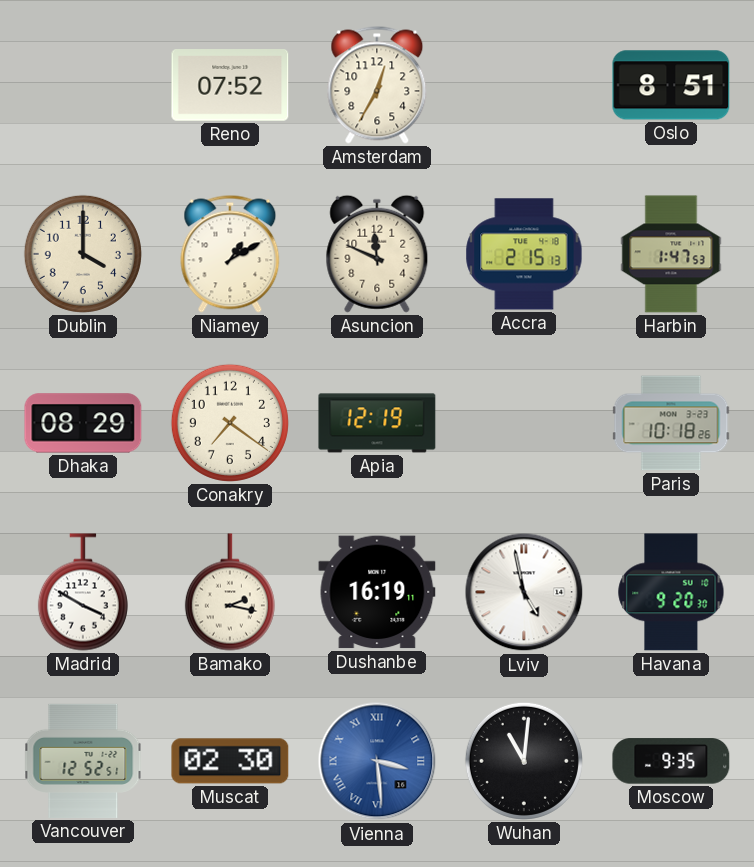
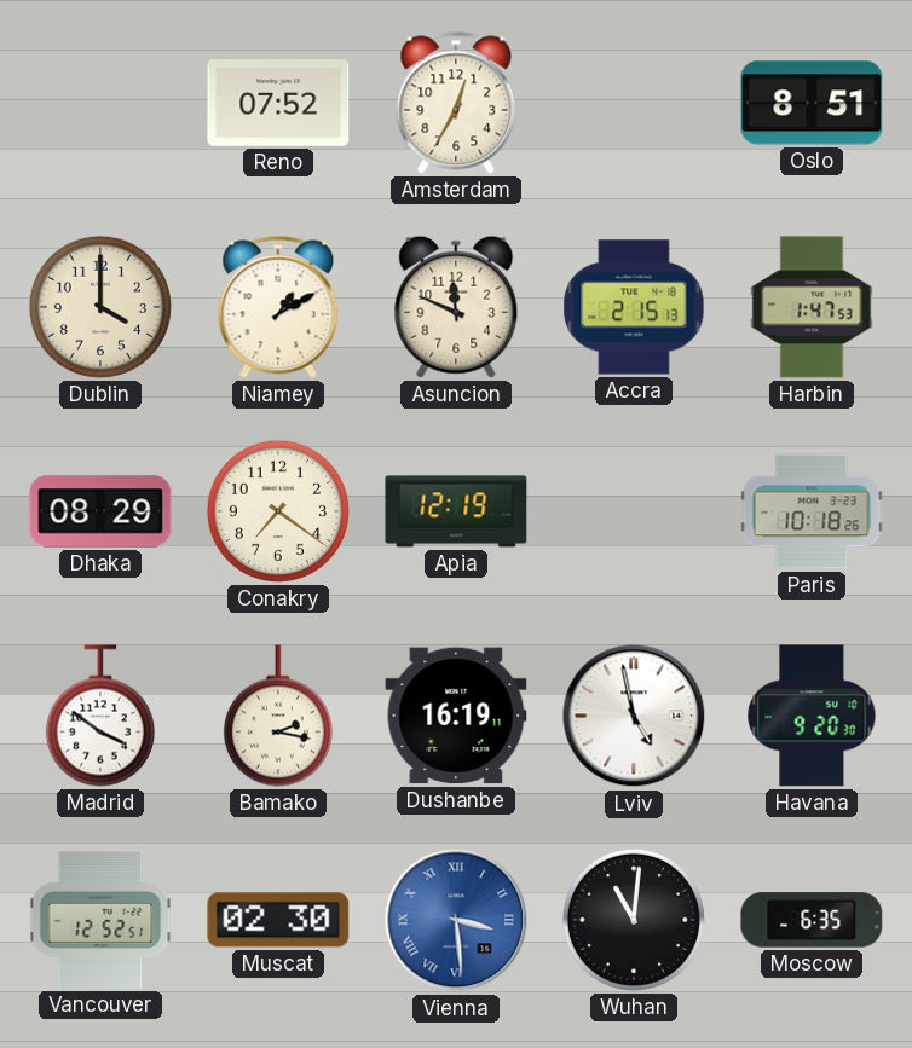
Madrid: 3:50 -> 3:51
Moscow: 9:35 -> 6:35
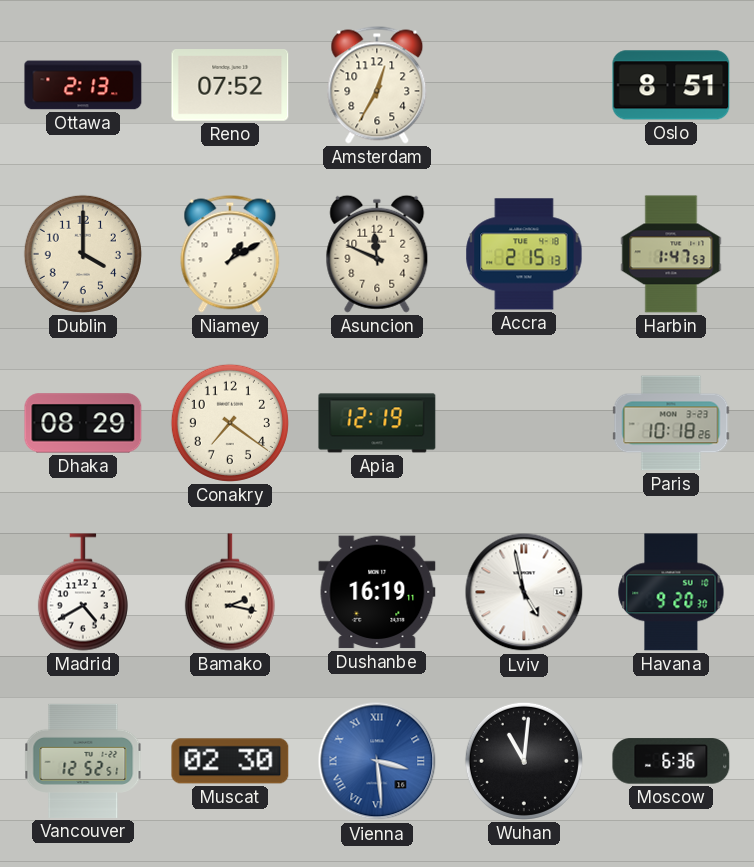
Ottawa: none -> 2:13
Madrid: 3:51 -> 4:40
Moscow: 6:35 -> 6:36
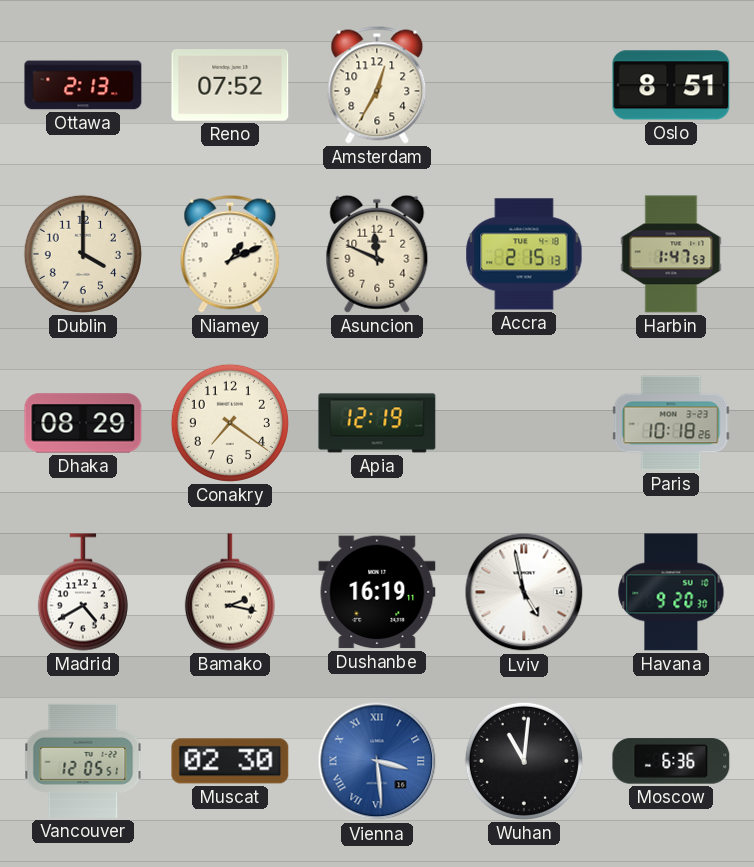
Niamey: 1:10 -> 1:11
Vancouver: 12:52 -> 12:05
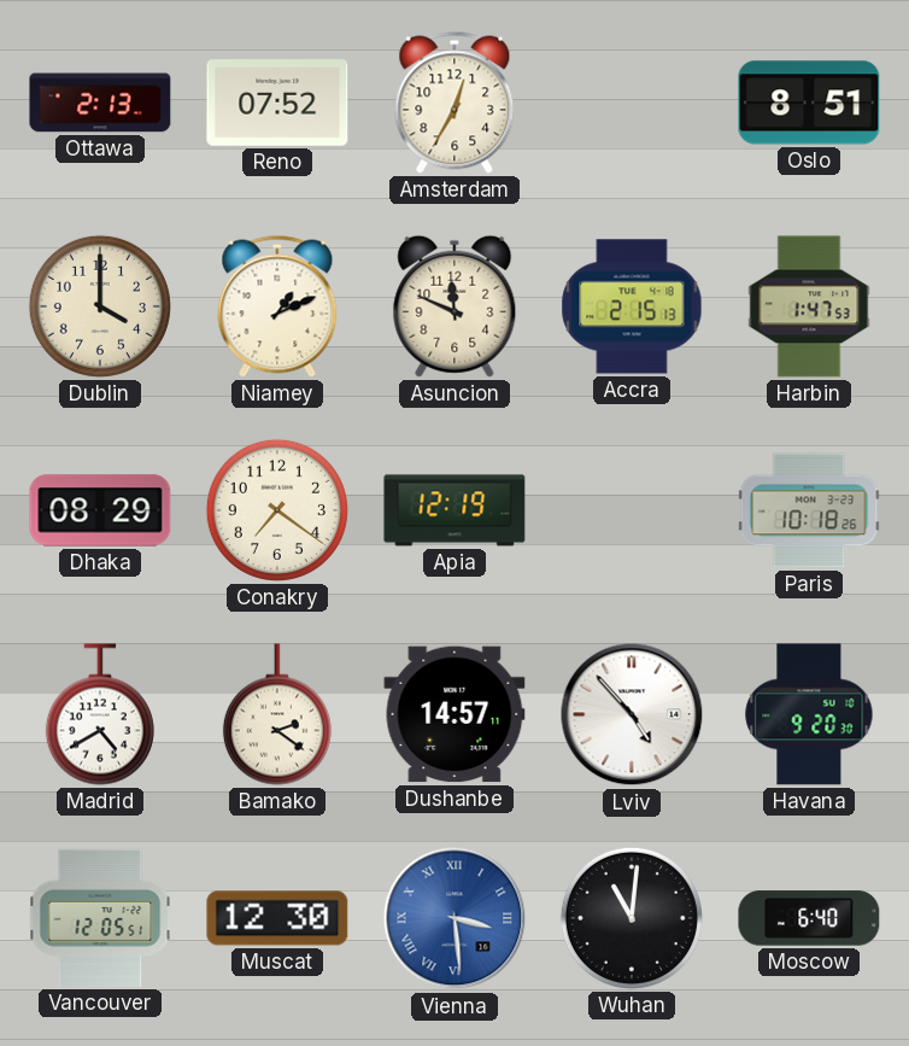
Bamako: 2:17 -> 2:21
Dushanbe: 16:19 -> 14:57
Lviv: 4:58 -> 4:53
Muscat: 02:30 -> 12:30
Moscow: 6:36 -> 6:40
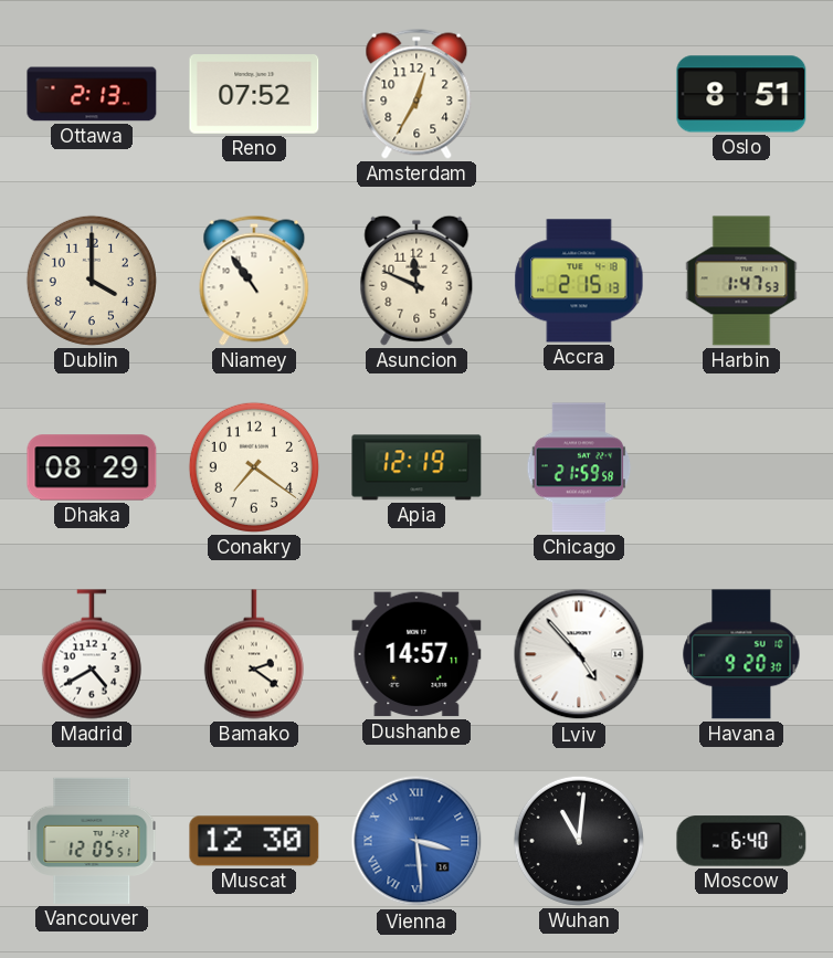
Niamey: 1:11 -> 10:54
Chicago: none -> 21:59
Paris: 10:18 -> none
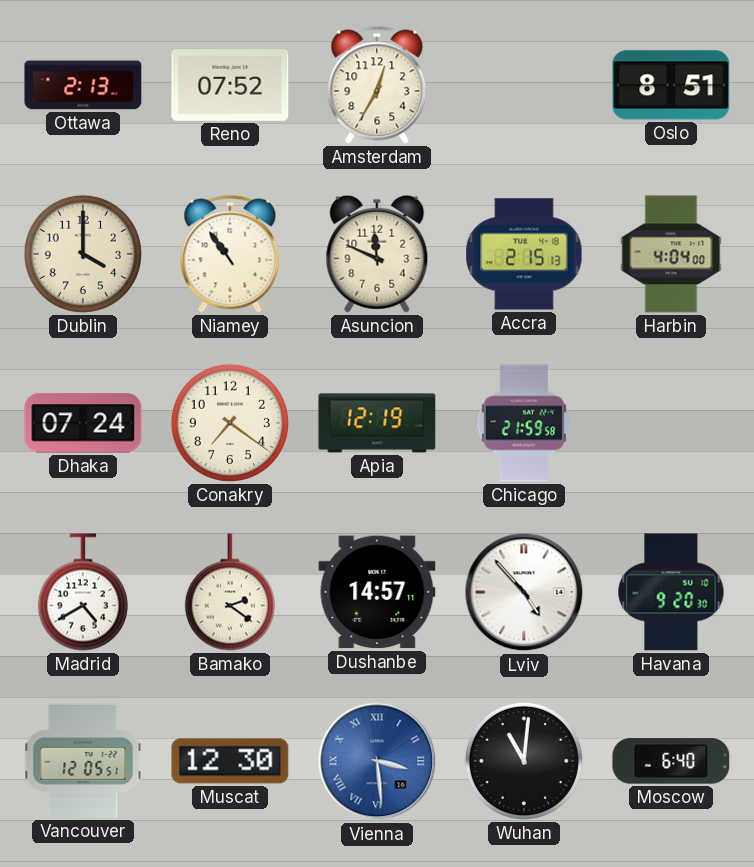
Harbin: 1:47 -> 4:04
Dhaka: 08:29 -> 07:24
